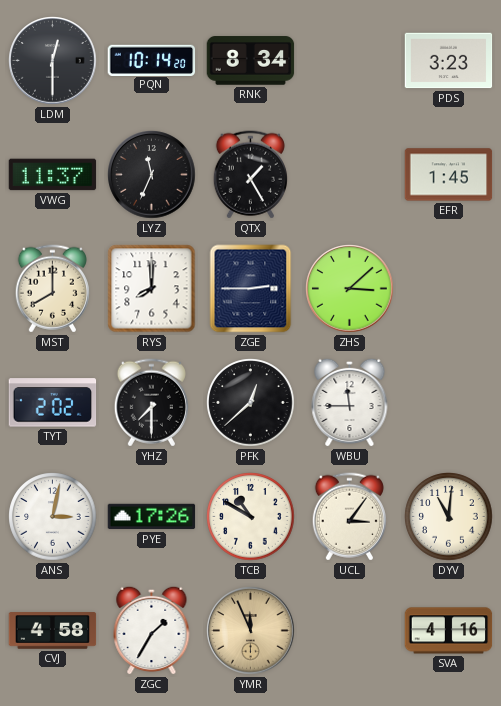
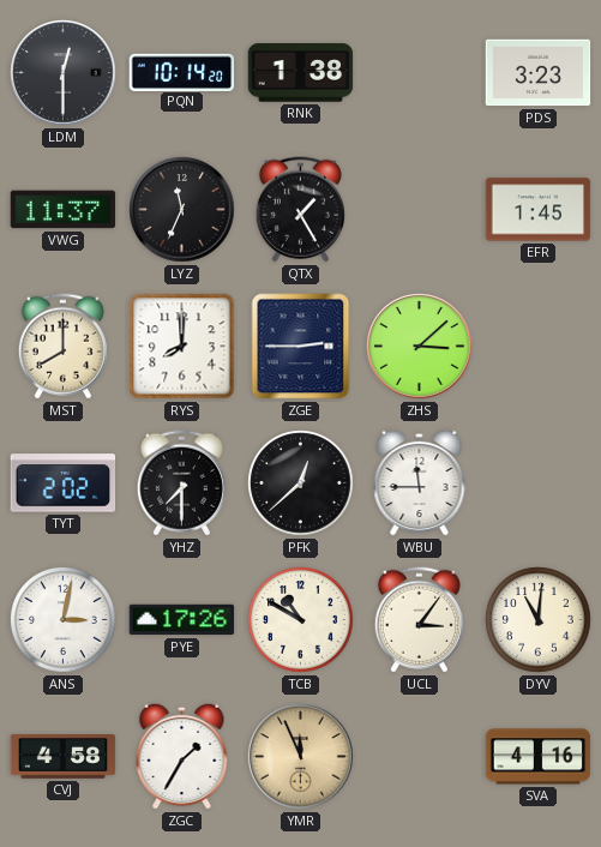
RNK: 8:34 -> 1:38
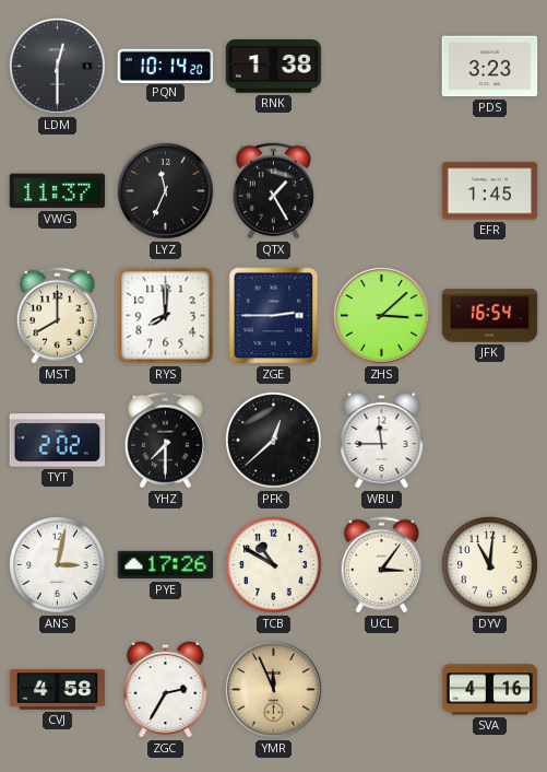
JFK: none -> 16:54
ZGC: 1:35 -> 2:35
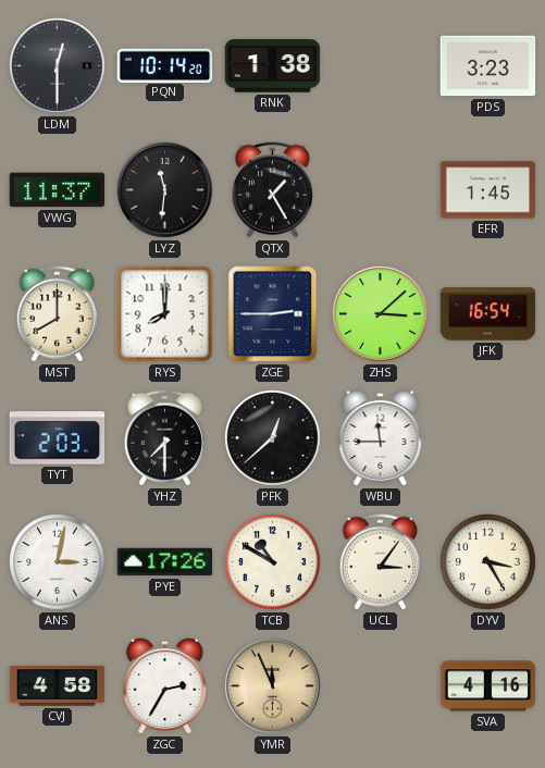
LYZ: 11:34 -> 11:31
TYT: 2:02 -> 2:03
DYV: 11:01 -> 3:25
